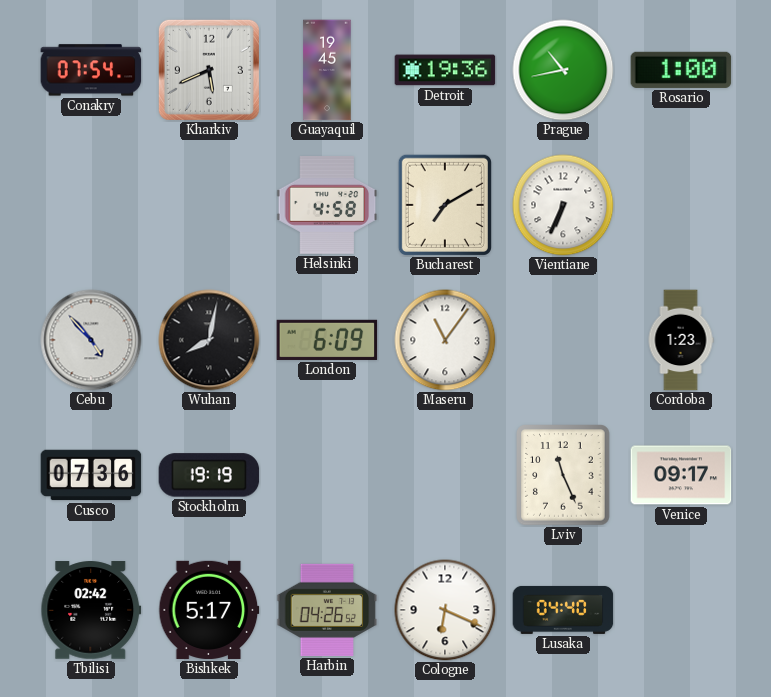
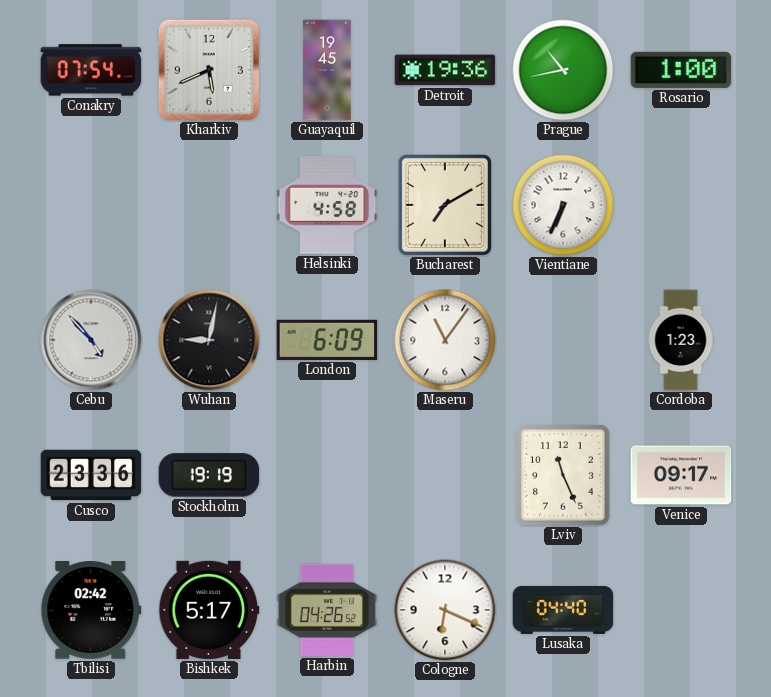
Wuhan: 8:02 -> 9:02
Cusco: 07:36 -> 23:36
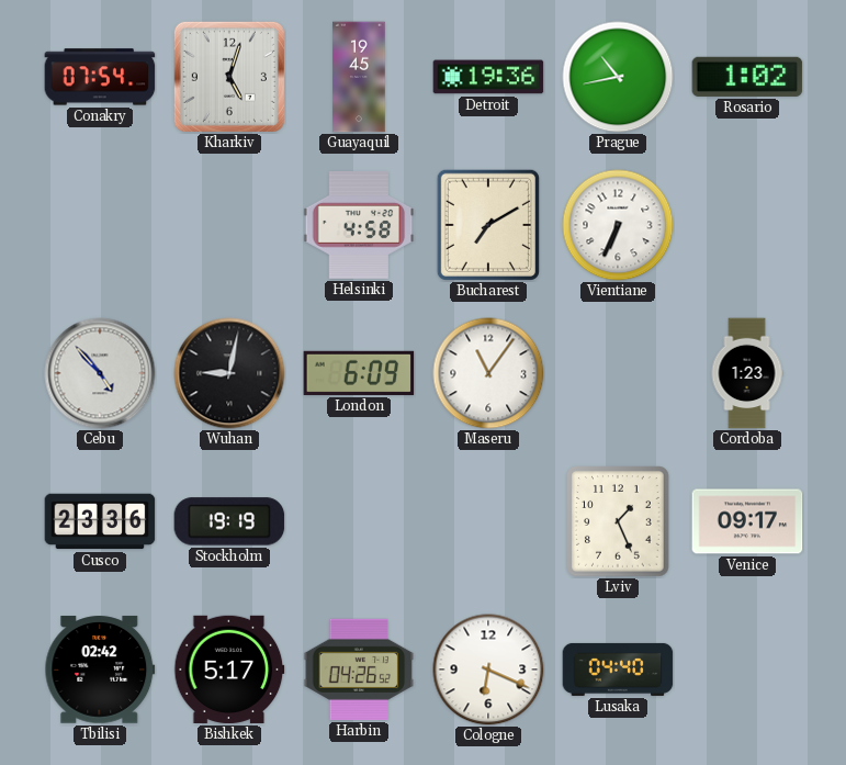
Kharkiv: 5:41 -> 5:03
Rosario: 1:00 -> 1:02
Lviv: 11:26 -> 1:26
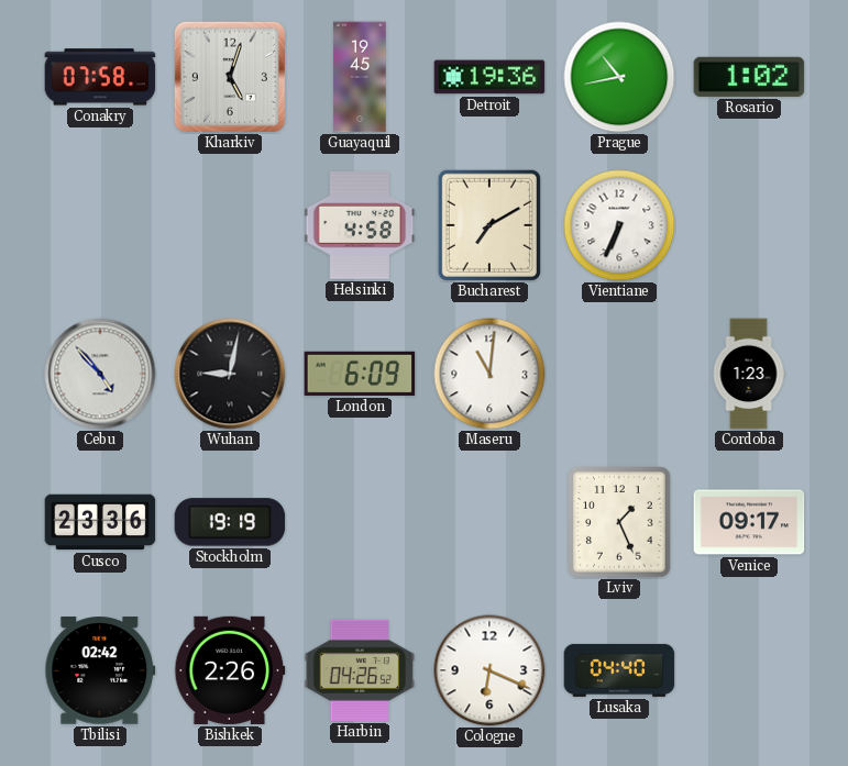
Conakry: 07:54 -> 07:58
Maseru: 11:06 -> 11:01
Bishkek: 5:17 -> 2:26
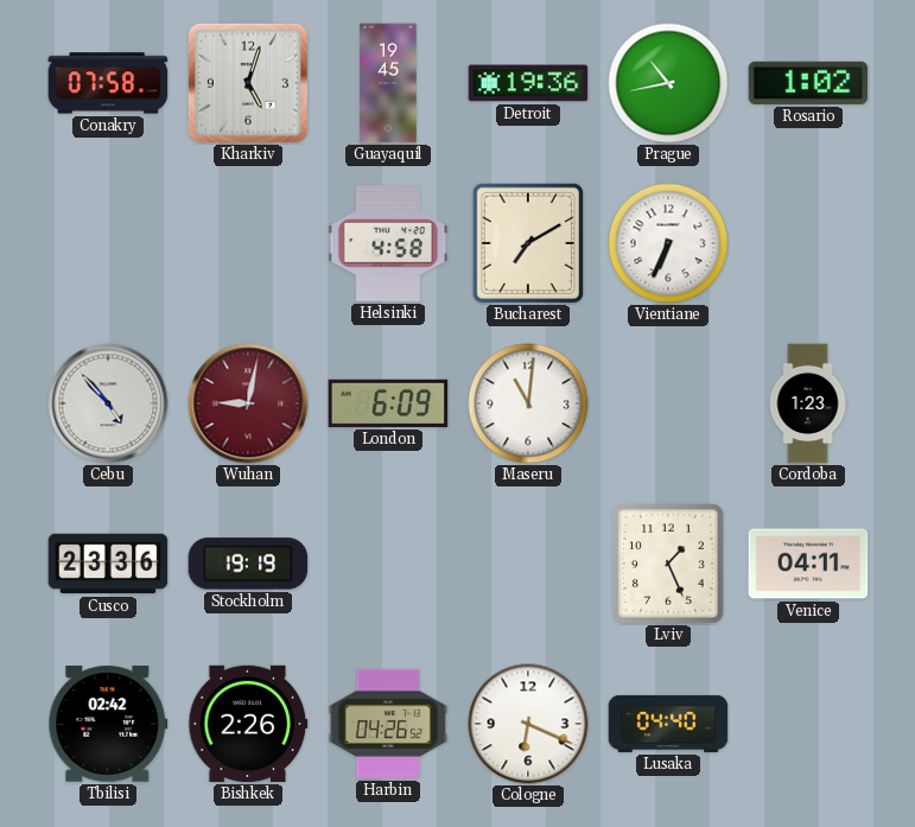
Wuhan dial: black -> burgundy
Venice: 09:17 -> 04:11
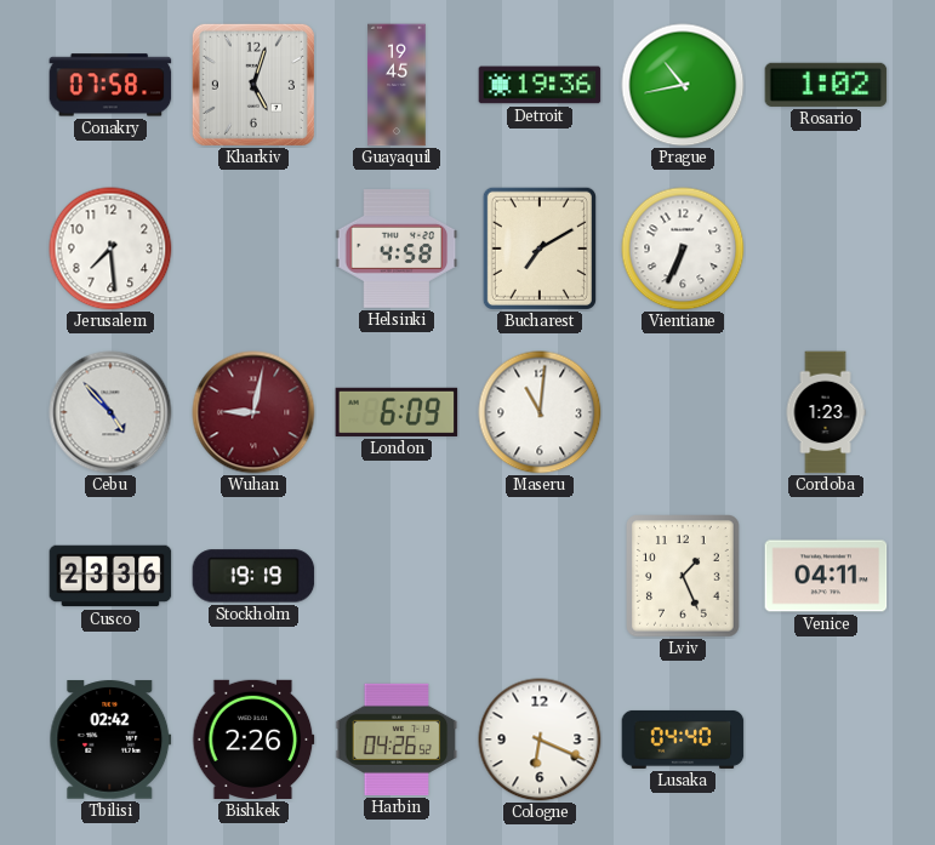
Jerusalem: none -> 7:29
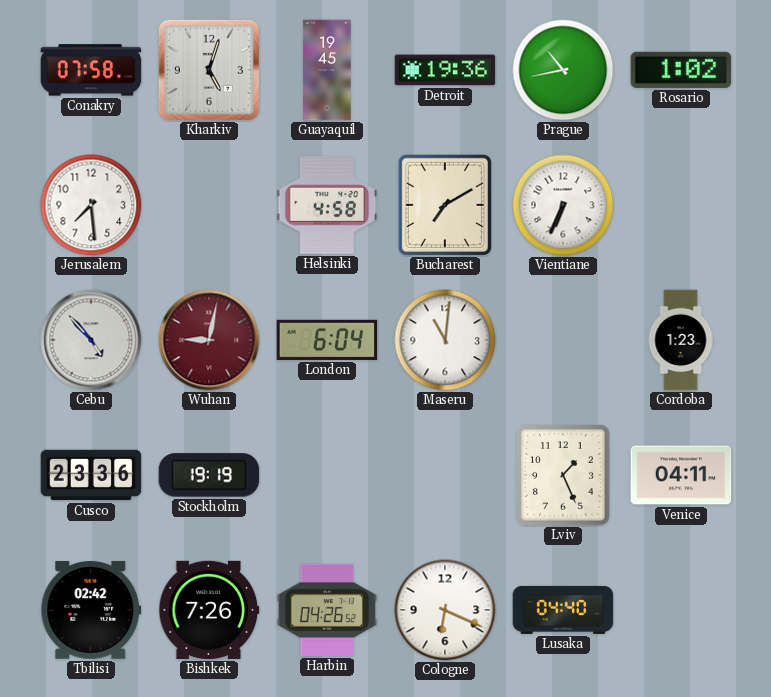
London: 6:09 -> 6:04
Bishkek: 2:26 -> 7:26
